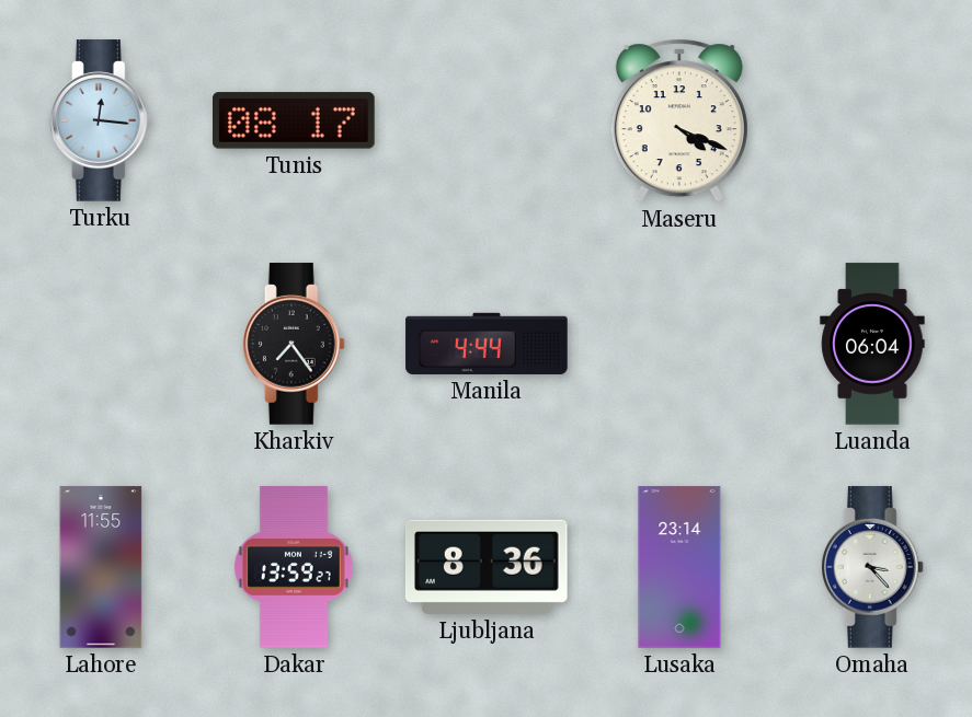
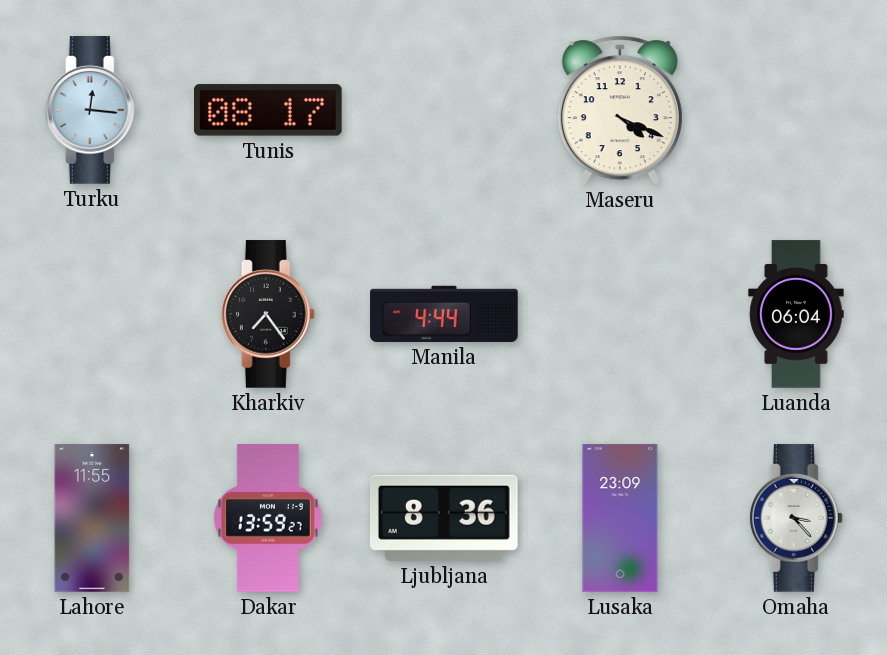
Lusaka: 23:14 -> 23:09
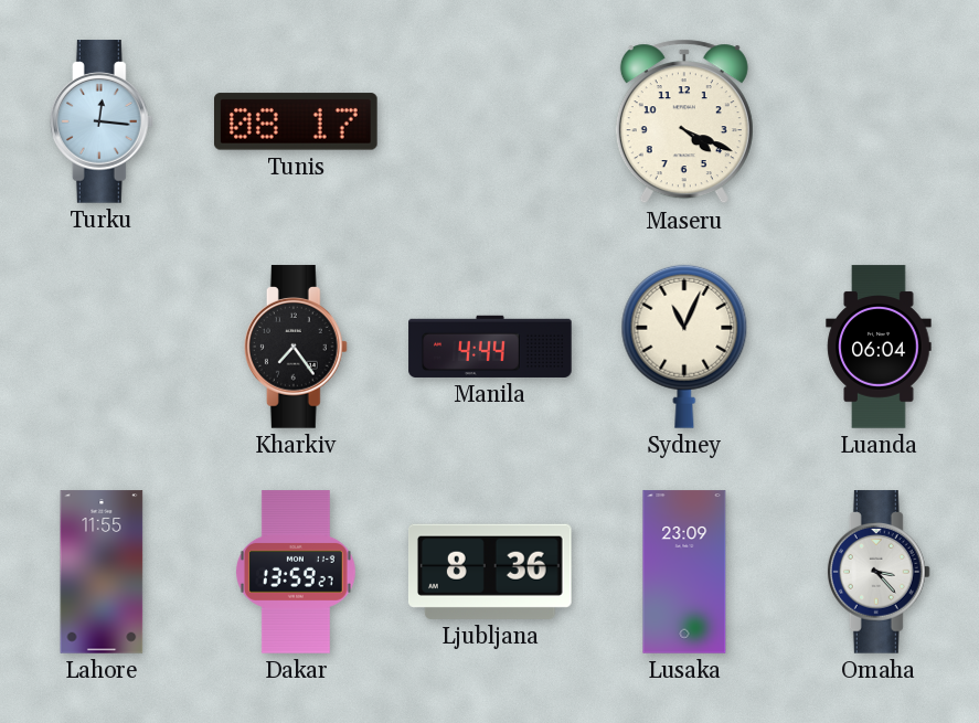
Sydney: none -> 11:04
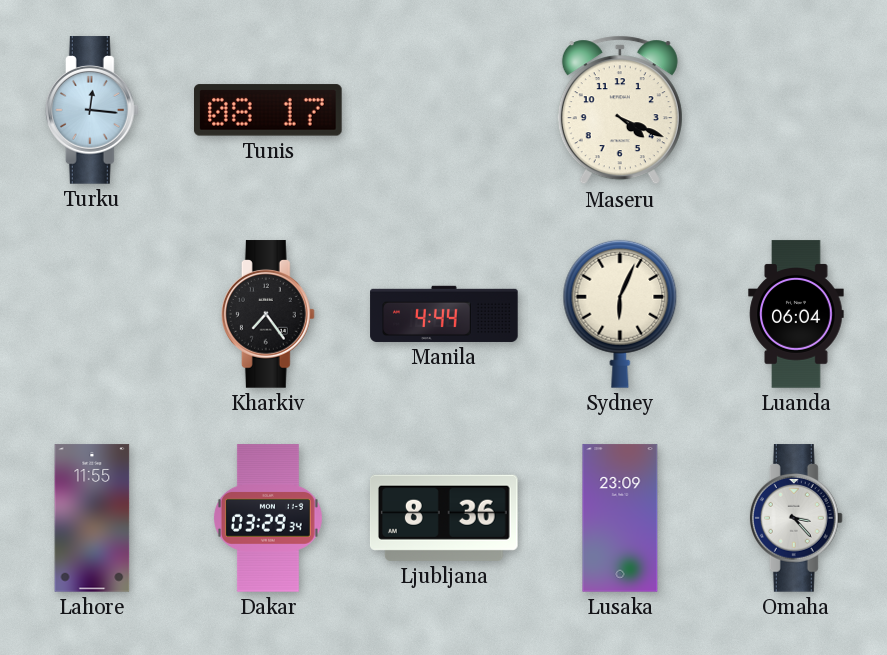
Sydney: 11:04 -> 6:04
Dakar: 13:59 -> 03:29
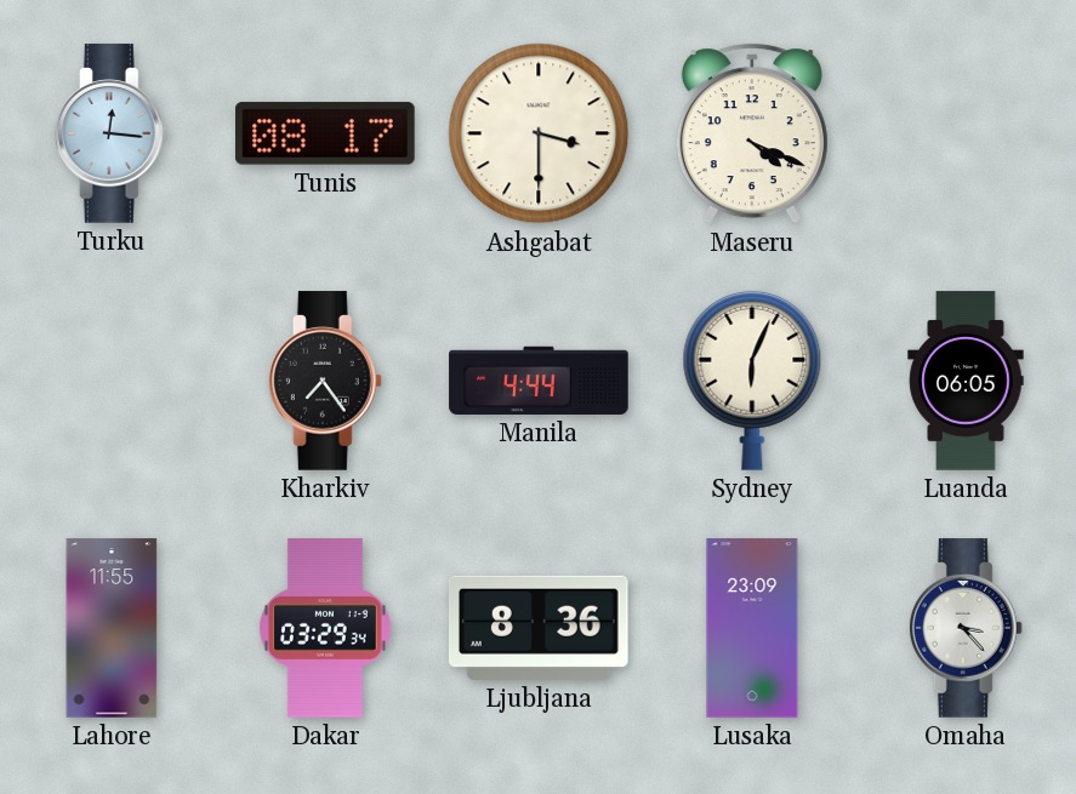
Ashgabat: none -> 3:30
Luanda: 06:04 -> 06:05
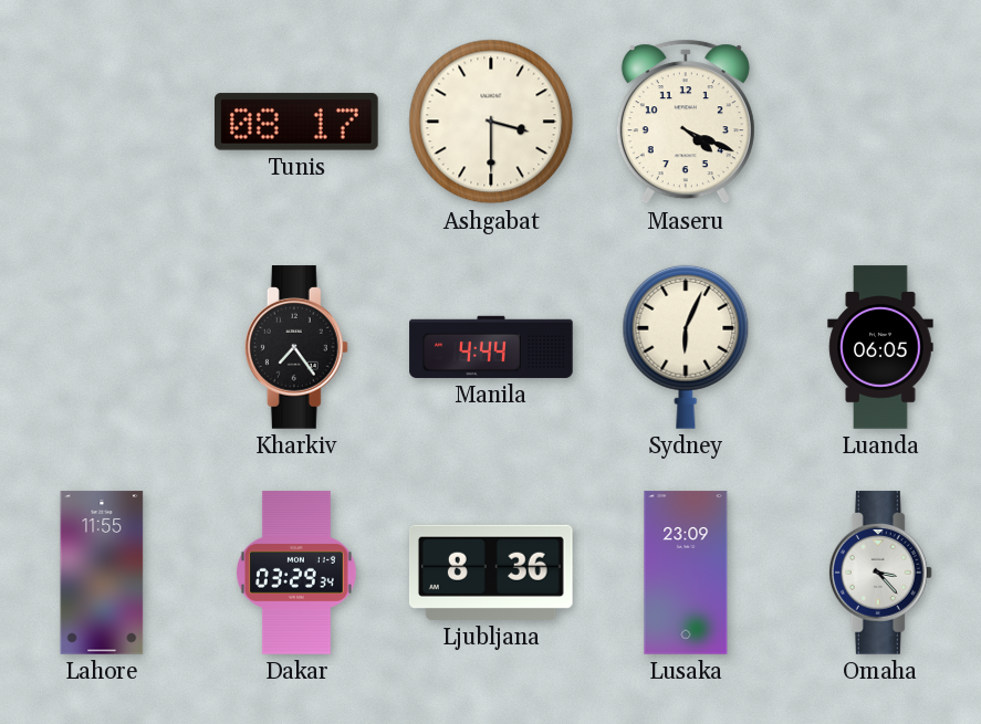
Turku: 12:16 -> none
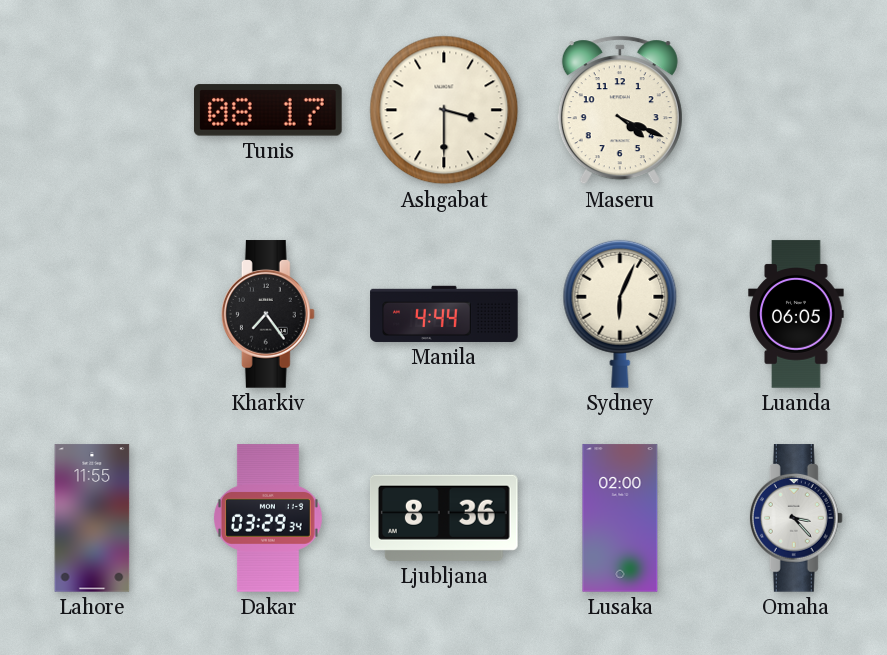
Lusaka: 23:09 -> 02:00
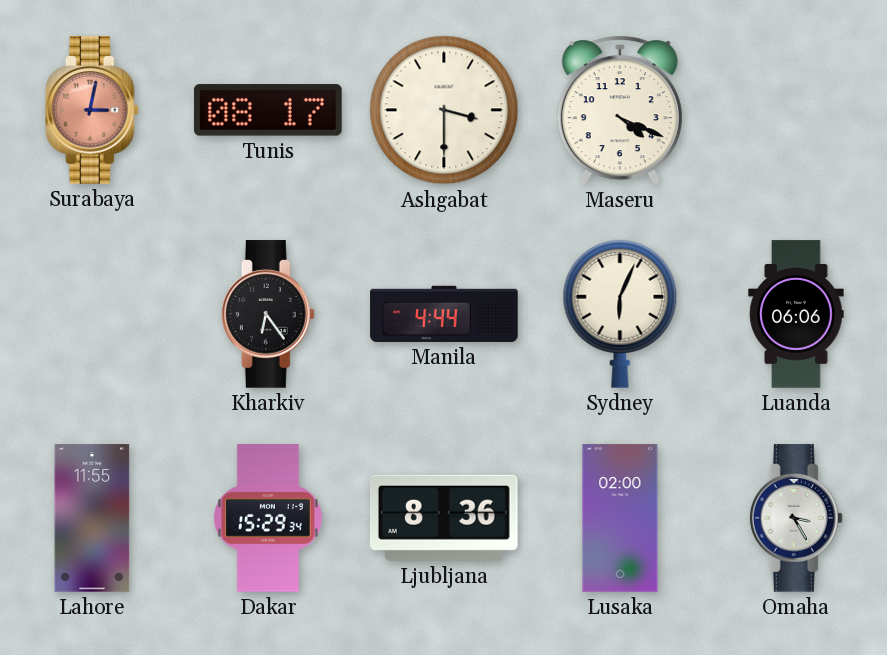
Surabaya: none -> 3:02
Kharkiv: 7:24 -> 6:24
Luanda: 06:05 -> 06:06
Dakar: 03:29 -> 15:29
Omaha: 3:23 -> 3:25
